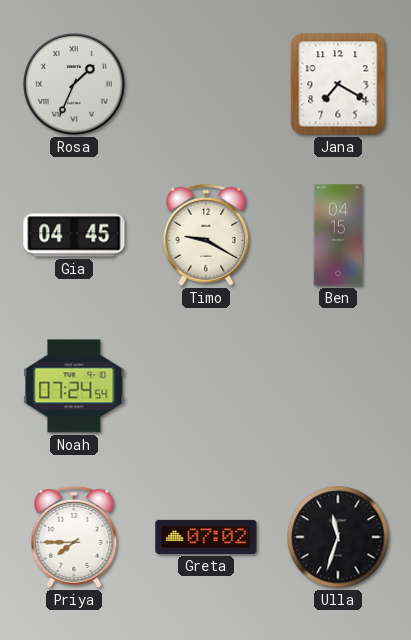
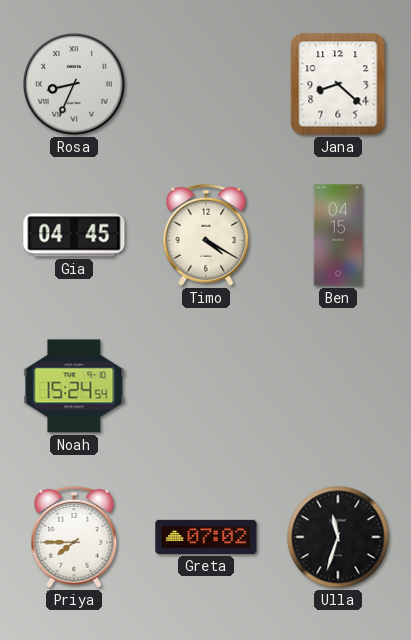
Rosa: 1:34 -> 8:34
Jana: 7:20 -> 8:22
Timo: 9:20 -> 4:20
Noah: 07:24 -> 15:24
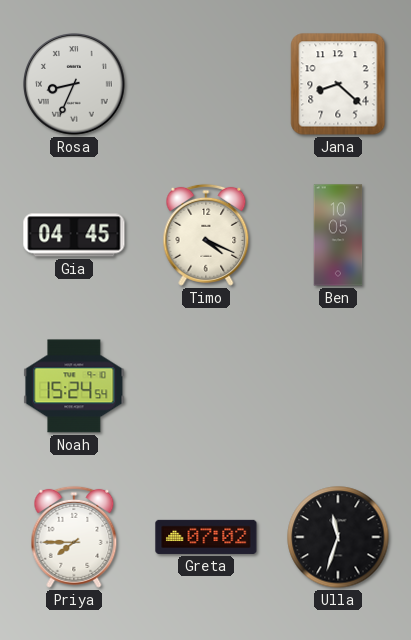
Timo: 4:20 -> 4:19
Ben: 04:15 -> 10:05
